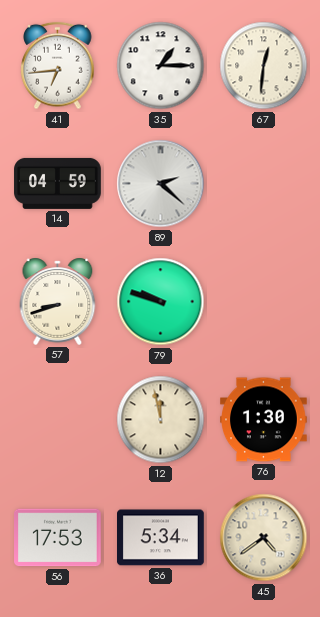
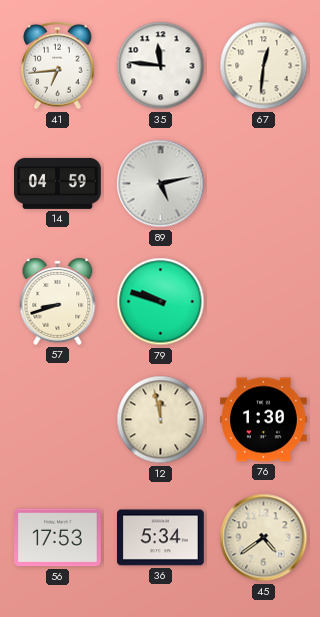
35: 1:15 -> 11:46
89: 2:22 -> 5:13
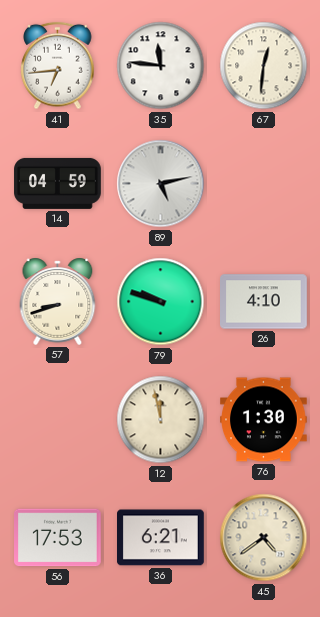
26: none -> 4:10
36: 5:34 -> 6:21
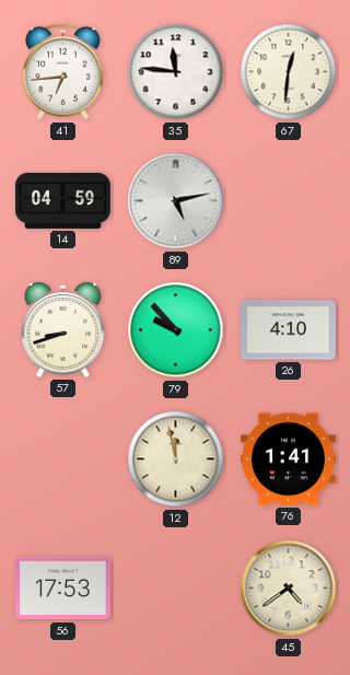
79: 9:48 -> 9:53
76: 1:30 -> 1:41
36: 6:21 -> none
